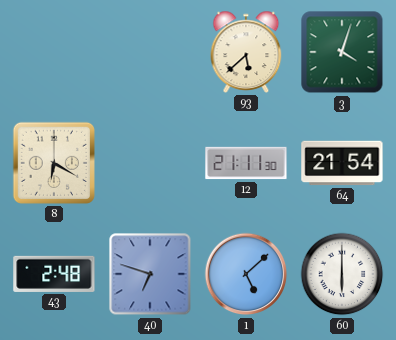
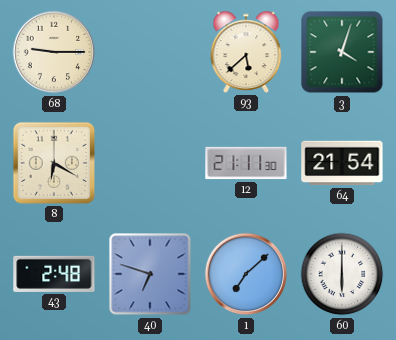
68: none -> 9:15
1: 5:08 -> 7:08
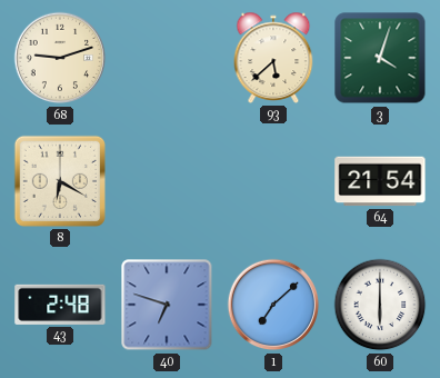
68: 9:15 -> 9:12
12: 21:11 -> none
